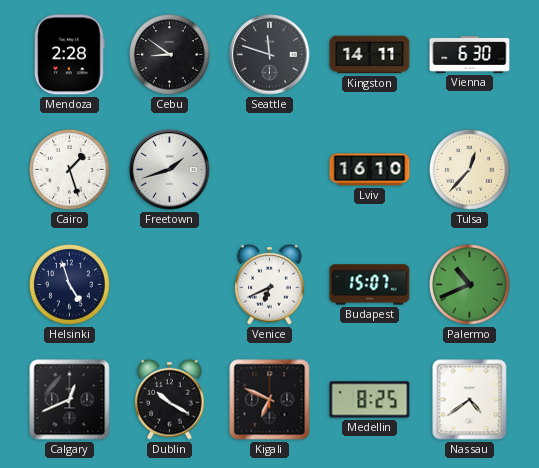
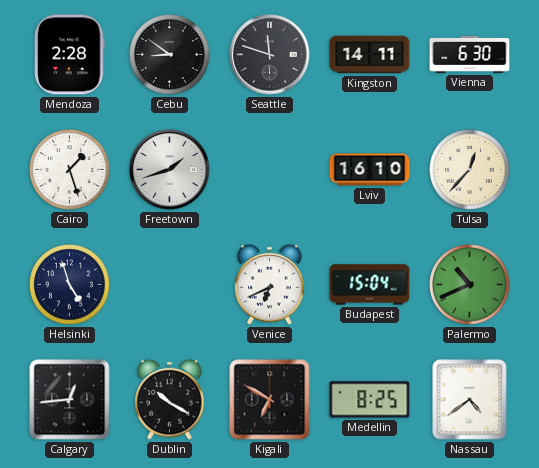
Budapest: 15:07 -> 15:04
Calgary: 12:41 -> 12:44
Kigali: 6:49 -> 6:50
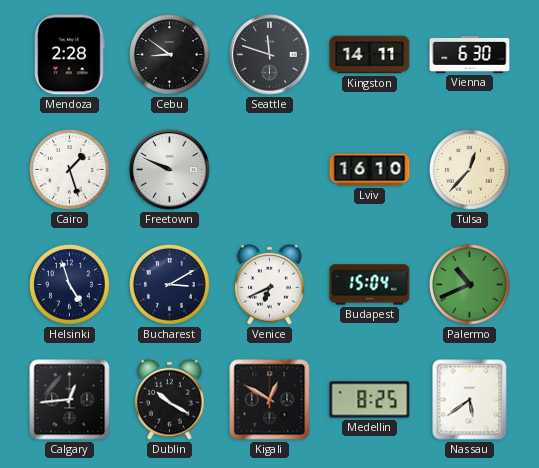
Freetown: 1:42 -> 9:49
Bucharest: none -> 3:10
Kigali: 6:50 -> 12:50
Nassau: 4:39 -> 5:39
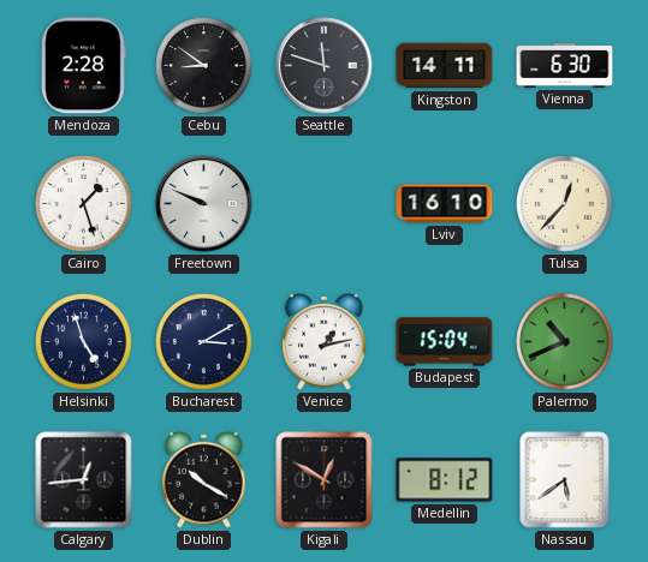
Venice: 6:41 -> 1:13
Medellin: 8:25 -> 8:12
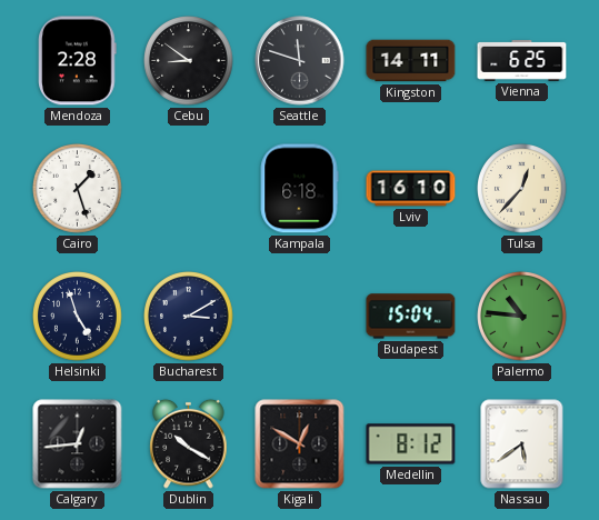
Vienna: 6:30 -> 6:25
Freetown: 9:49 -> none
Kampala: none -> 6:18
Venice: 1:13 -> none
Palermo: 10:41 -> 10:46
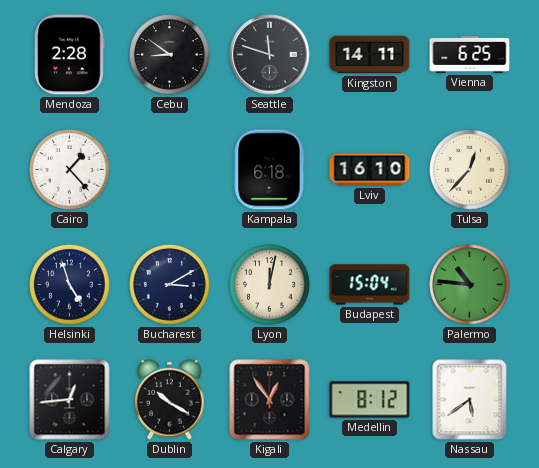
Cairo: 1:27 -> 1:23
Lyon: none -> 12:02
Kigali: 12:50 -> 12:54
